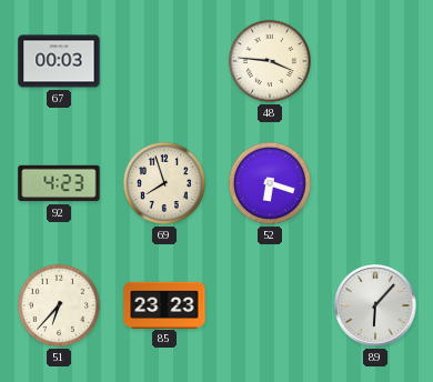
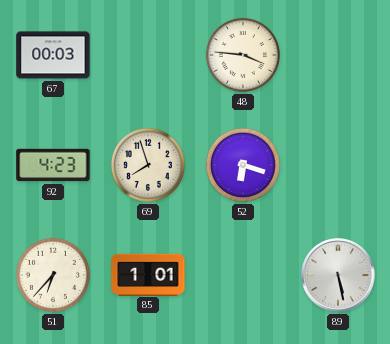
85: 23:23 -> 1:01
89: 6:07 -> 5:28
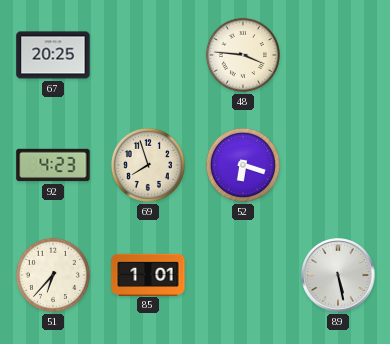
67: 00:03 -> 20:25
